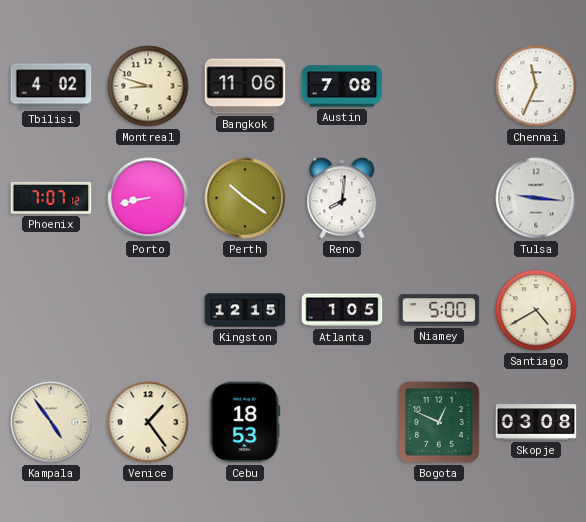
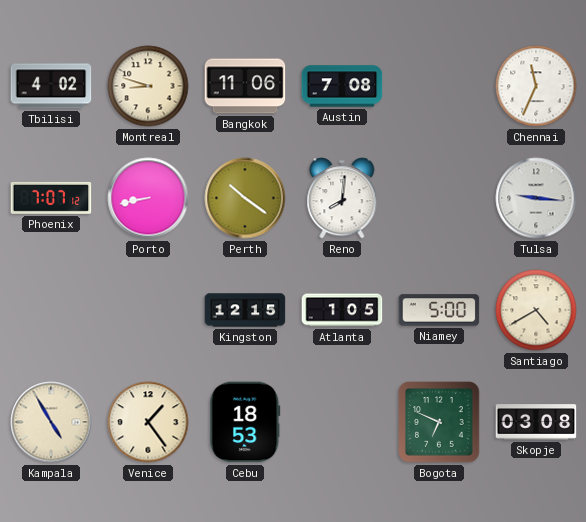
Kampala: 4:54 -> 4:55
Bogota: 12:49 -> 6:49
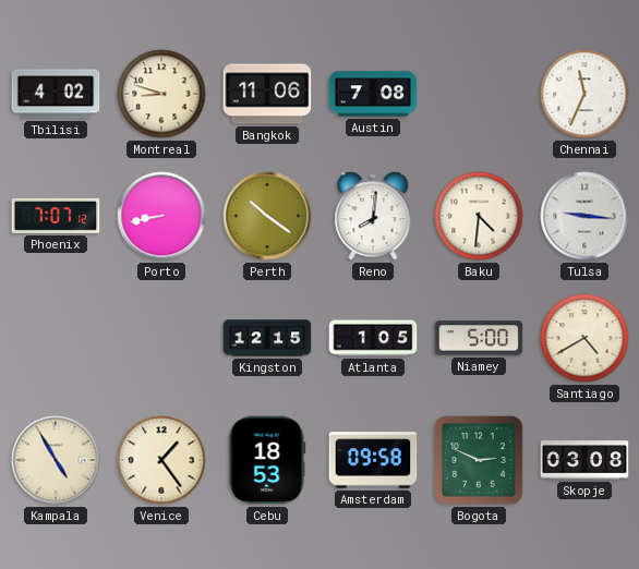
Baku: none -> 4:31
Amsterdam: none -> 09:58
Bogota: 6:49 -> 2:49
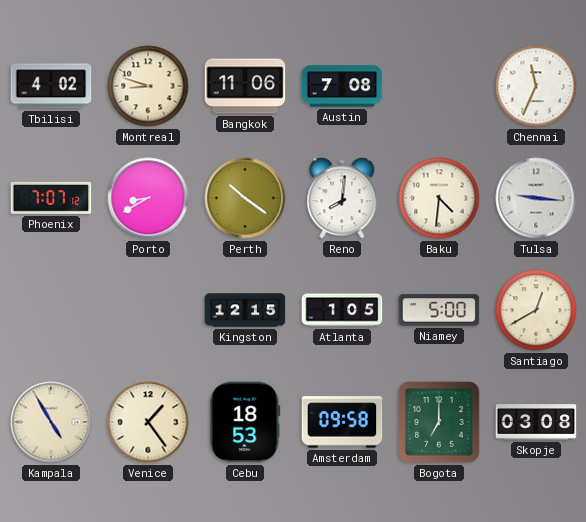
Porto: 8:43 -> 8:40
Santiago: 4:40 -> 12:40
Bogota: 2:49 -> 7:00
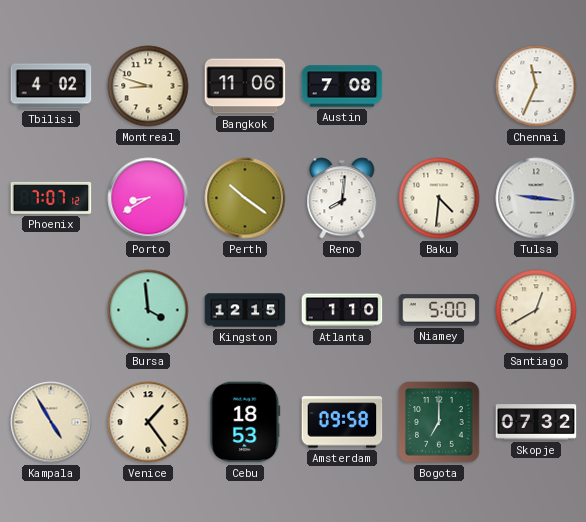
Bursa: none -> 3:59
Atlanta: 1:05 -> 1:10
Skopje: 03:08 -> 07:32
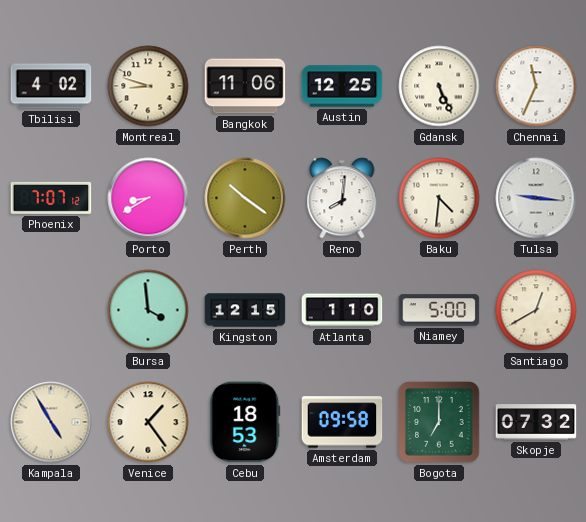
Austin: 7:08 -> 12:25
Gdansk: none -> 5:26
